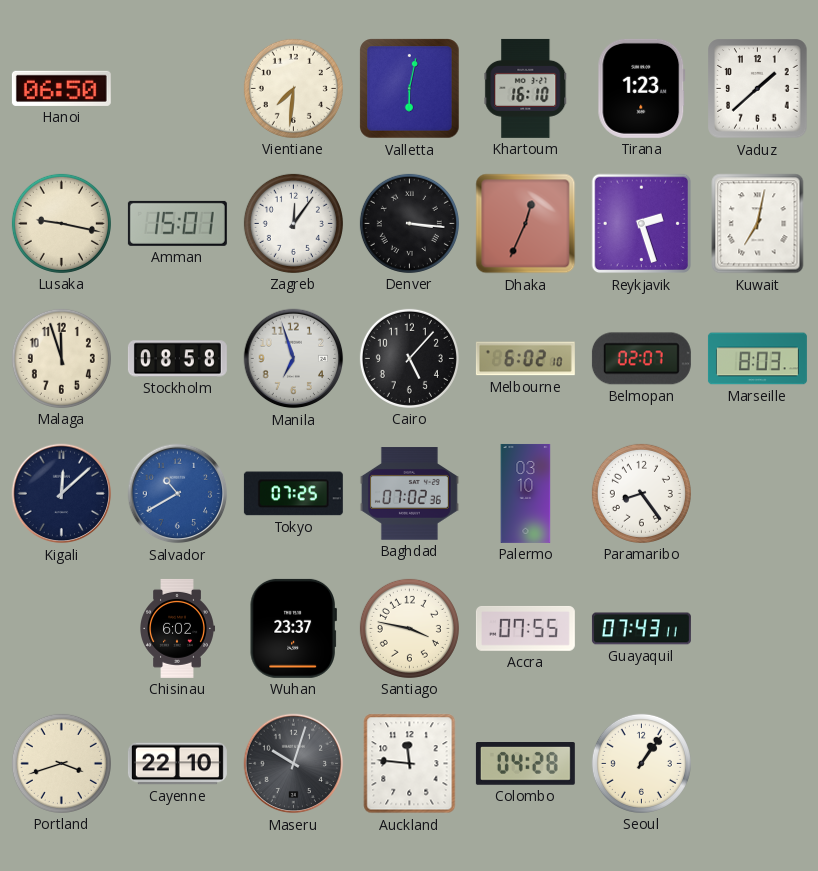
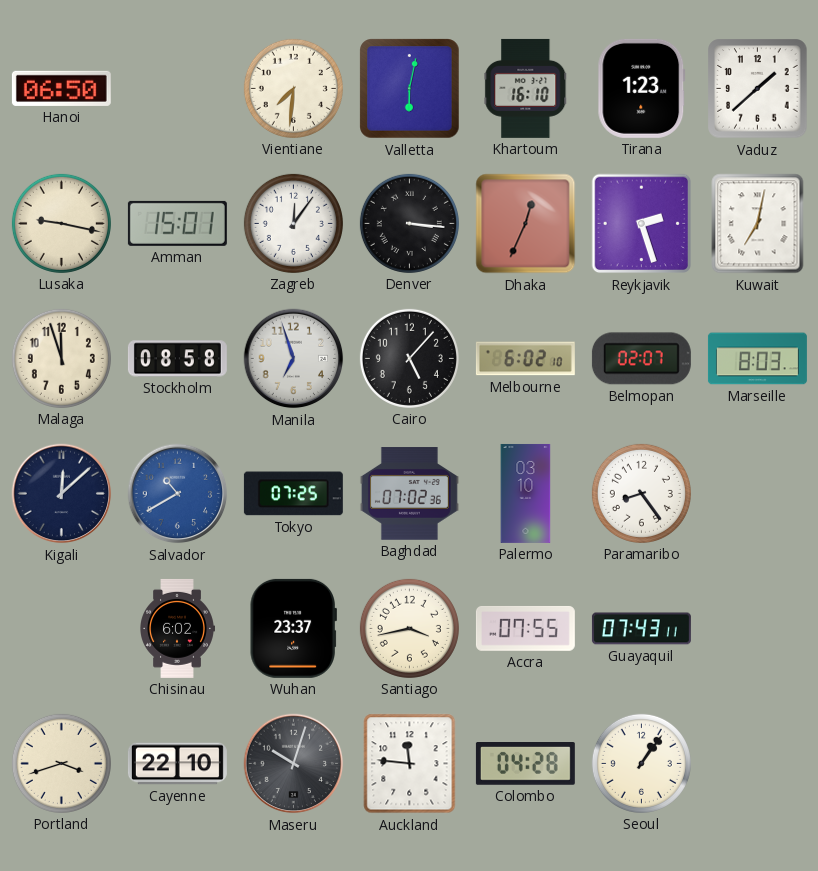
Santiago: 3:47 -> 3:43
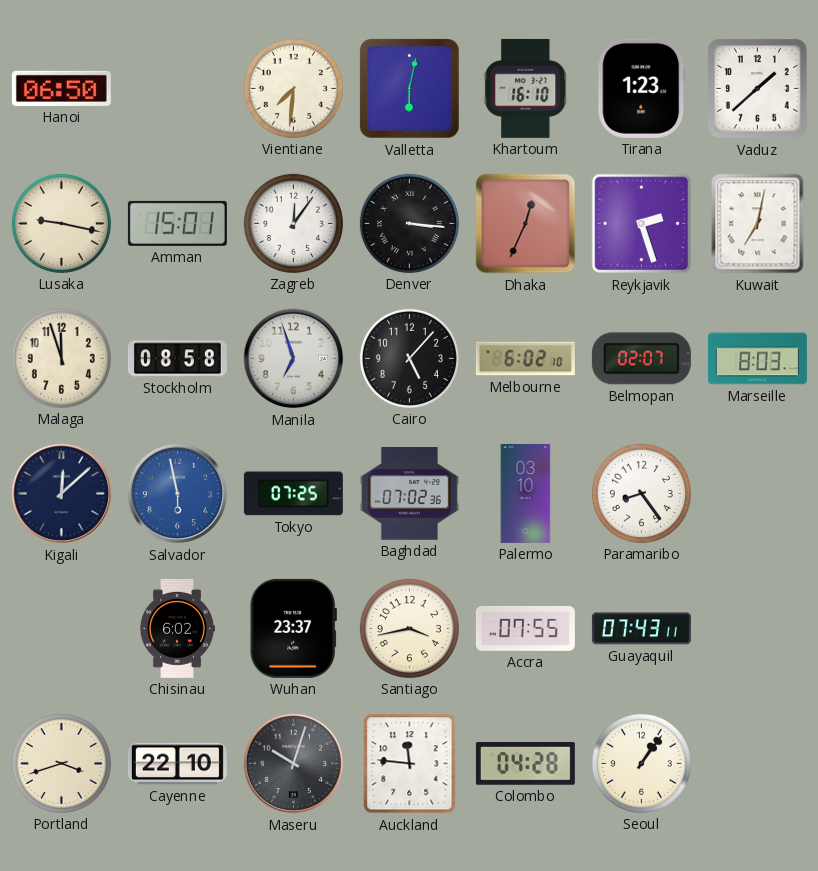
Salvador: 10:40 -> 5:58
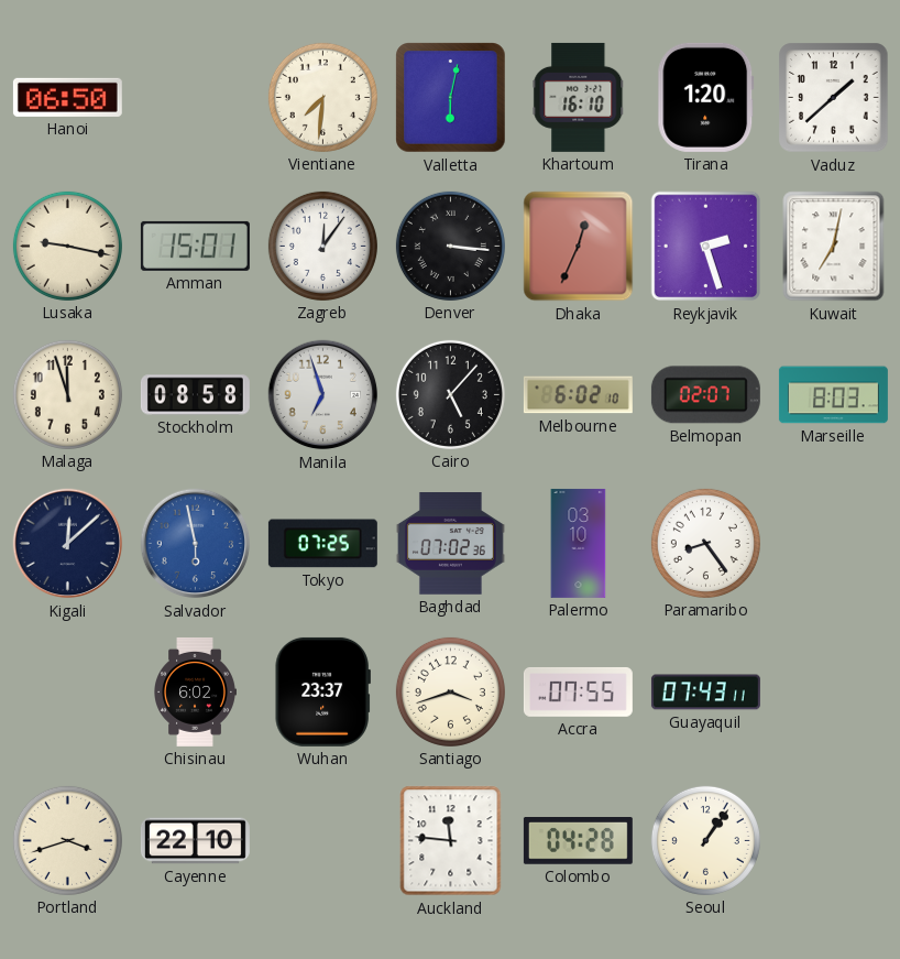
Tirana: 1:23 -> 1:20
Santiago: 3:43 -> 3:42
Maseru: 10:03 -> none
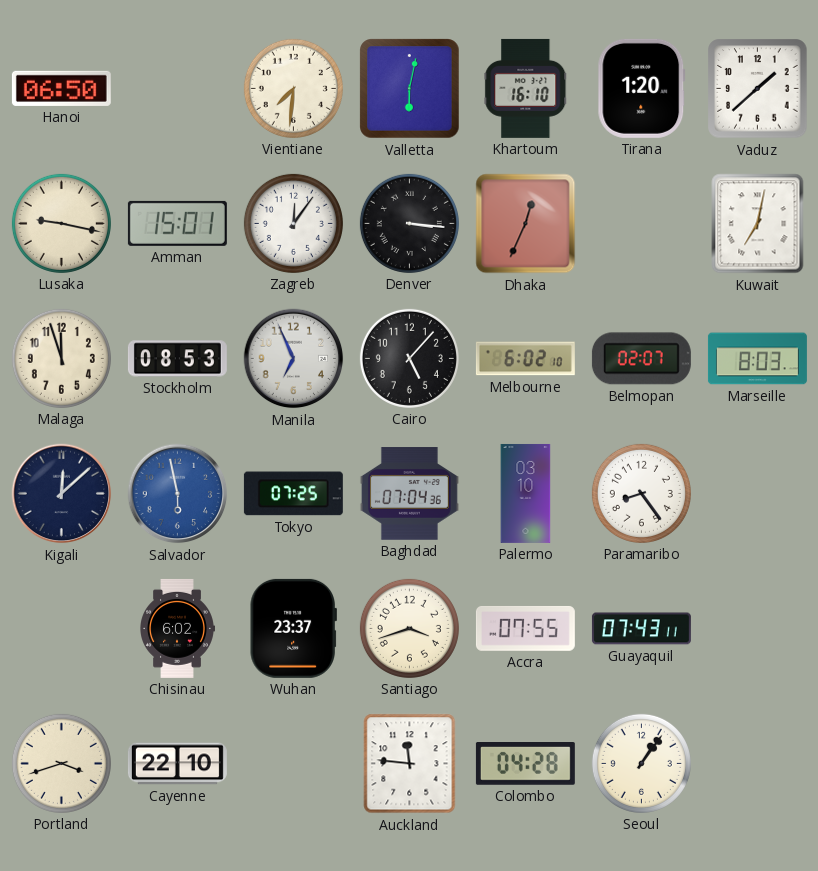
Reykjavik: 2:27 -> none
Stockholm: 08:58 -> 08:53
Manila: 6:57 -> 6:56
Baghdad: 07:02 -> 07:04
